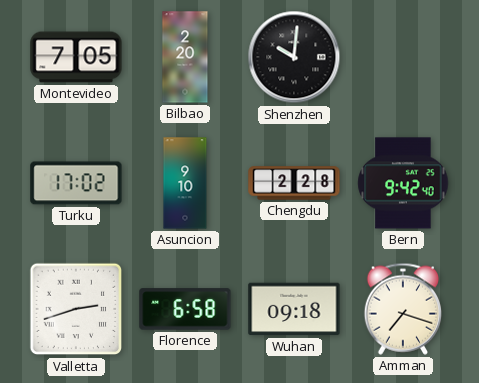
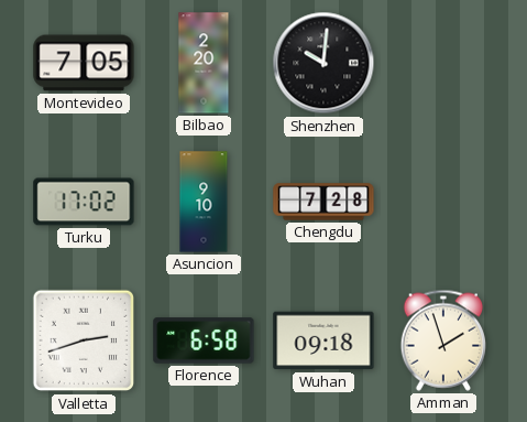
Chengdu: 2:28 -> 7:28
Bern: 9:42 -> none
Amman: 7:18 -> 1:57
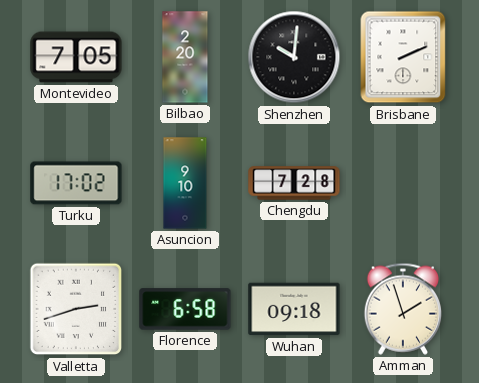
Brisbane: none -> 2:11
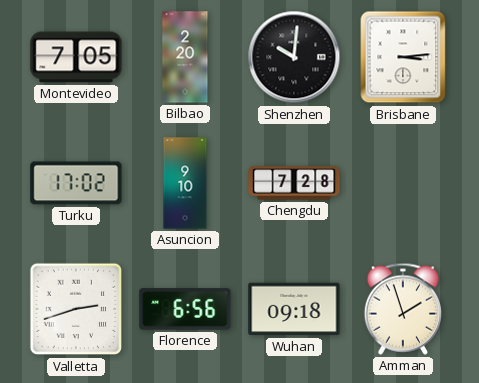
Brisbane: 2:11 -> 3:14
Florence: 6:58 -> 6:56
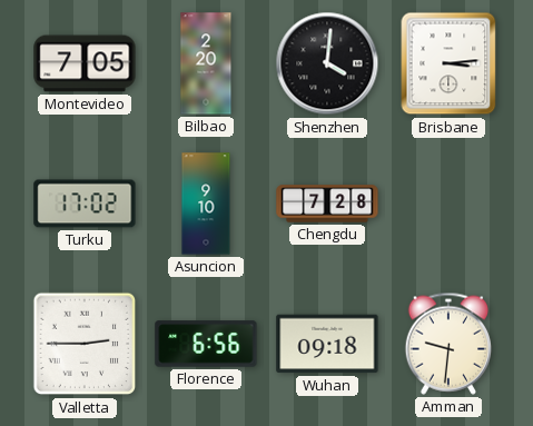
Shenzhen: 10:01 -> 4:01
Valletta: 2:42 -> 2:45
Amman: 1:57 -> 9:31
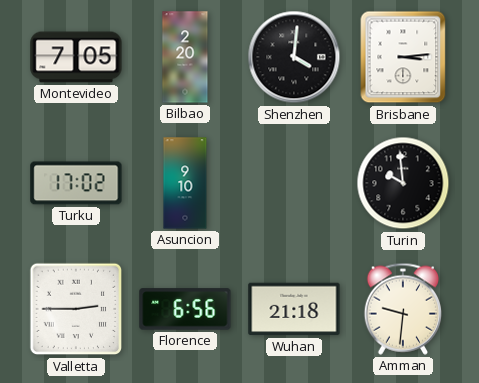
Chengdu: 7:28 -> none
Turin: none -> 9:59
Wuhan: 09:18 -> 21:18
